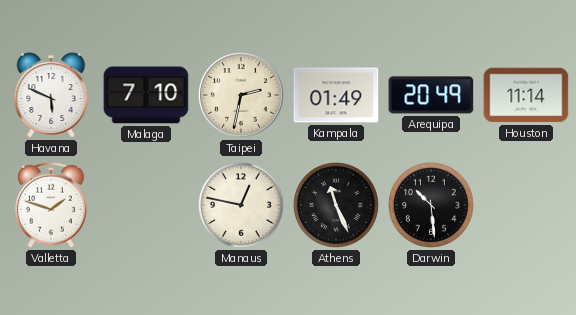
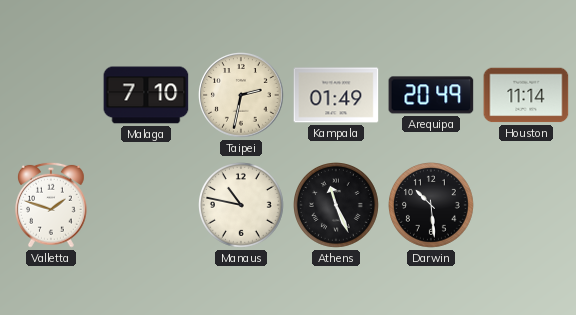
Havana: 5:49 -> none
Manaus: 12:47 -> 10:47
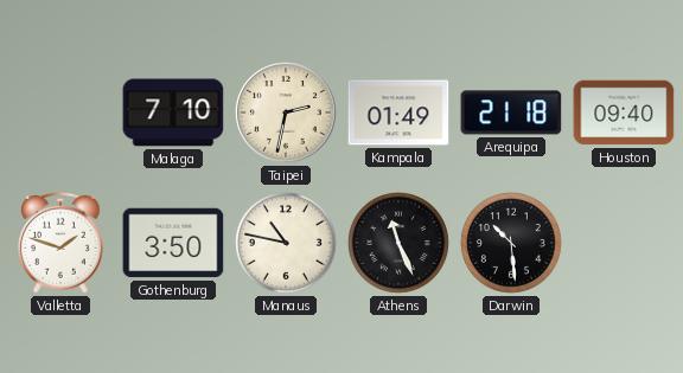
Arequipa: 20:49 -> 21:18
Houston: 11:14 -> 09:40
Gothenburg: none -> 3:50
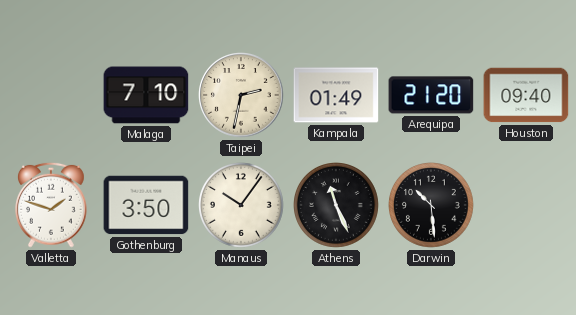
Arequipa: 21:18 -> 21:20
Manaus: 10:47 -> 10:06
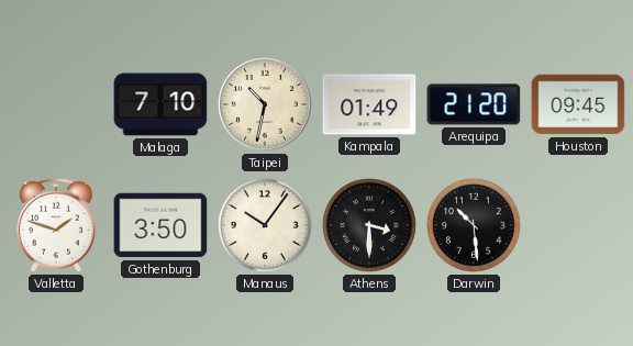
Taipei: 2:32 -> 10:32
Houston: 09:40 -> 09:45
Athens: 11:26 -> 3:30
